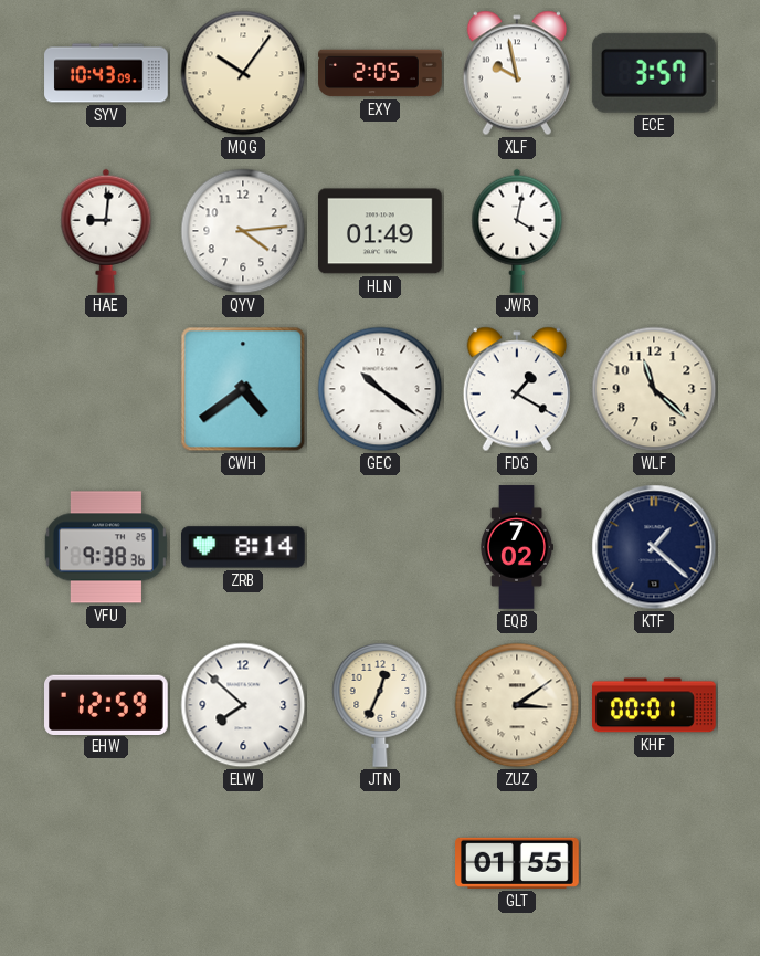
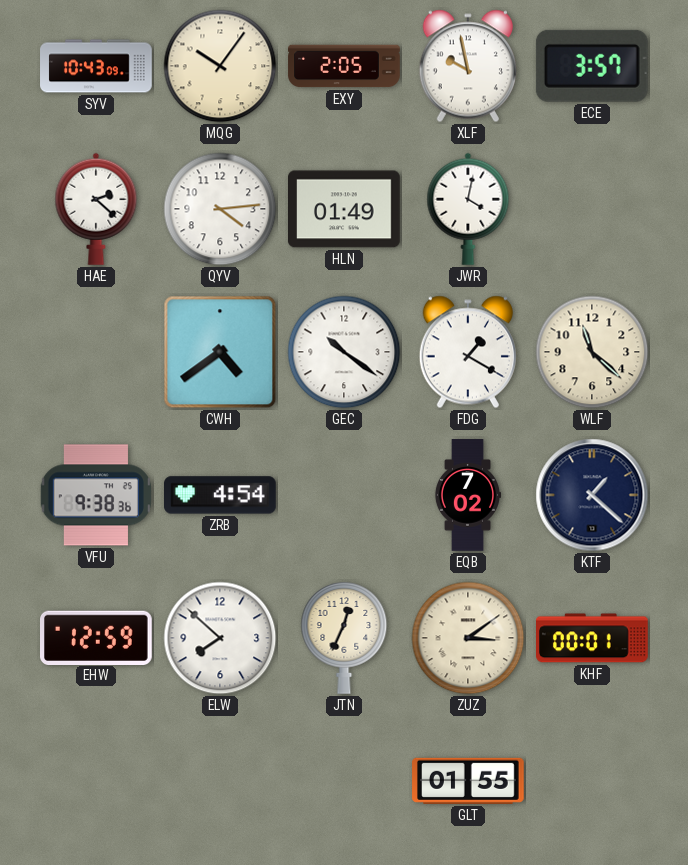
HAE: 9:01 -> 2:22
ZRB: 8:14 -> 4:54
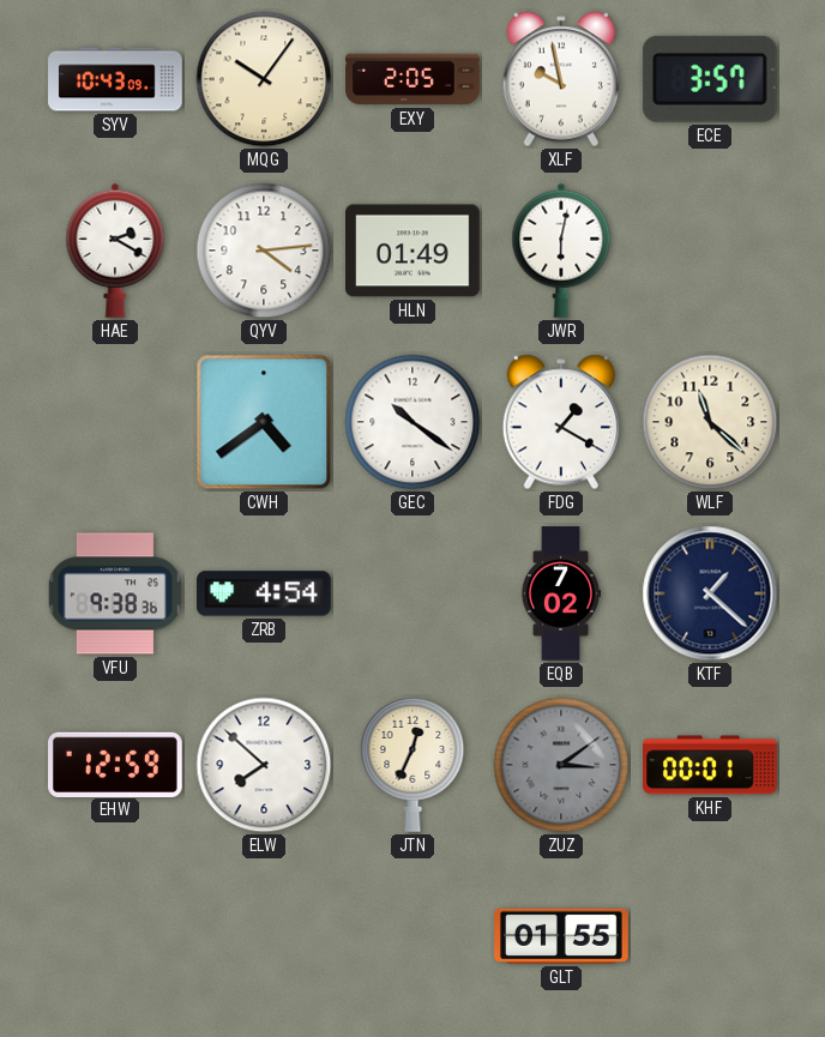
HAE: 2:22 -> 2:20
JWR: 4:02 -> 6:02
ZUZ dial: cream -> grey
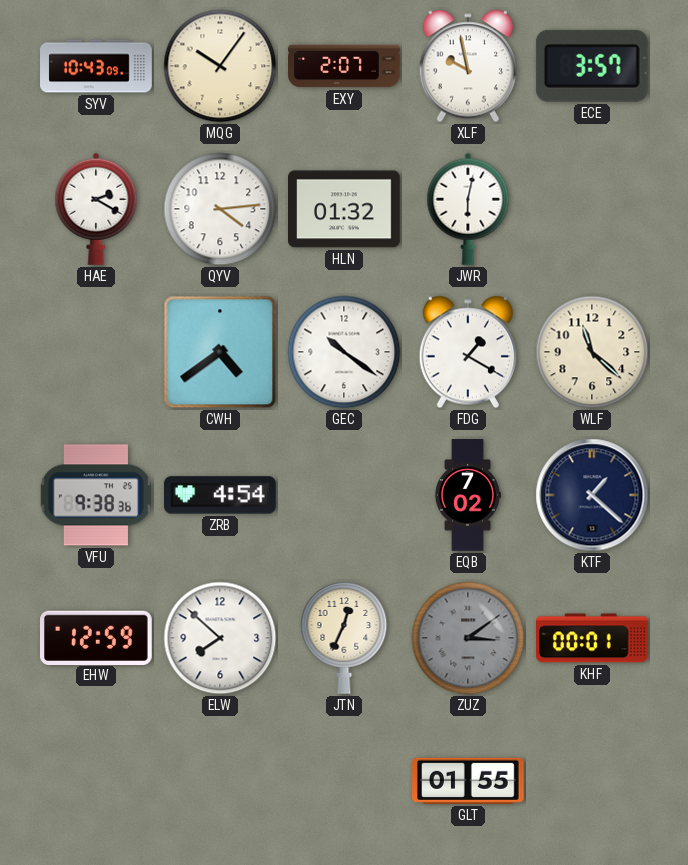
EXY: 2:05 -> 2:07
HLN: 01:49 -> 01:32
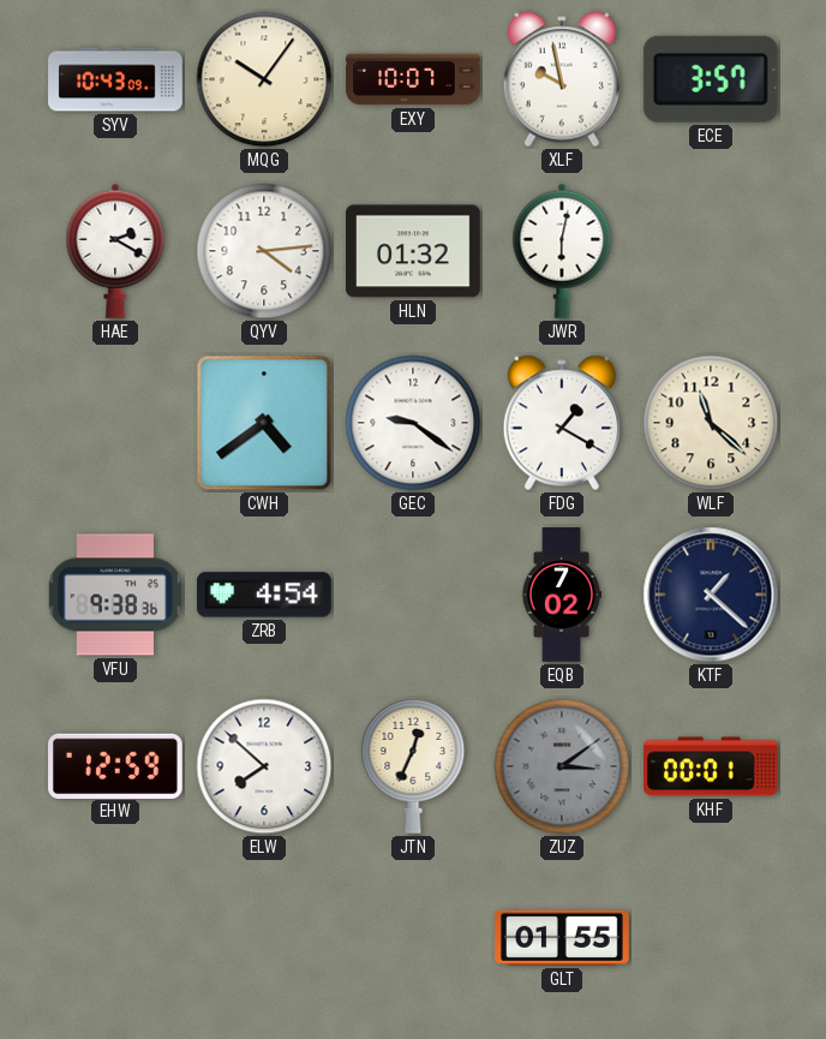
EXY: 2:07 -> 10:07
GEC: 10:21 -> 9:21
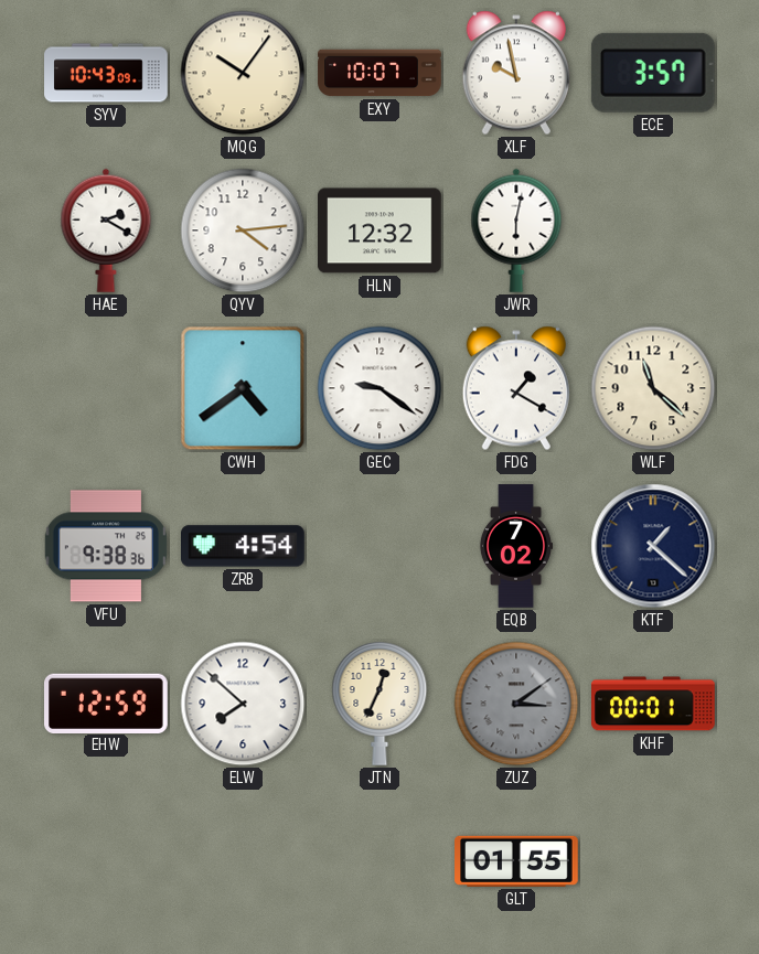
HLN: 01:32 -> 12:32
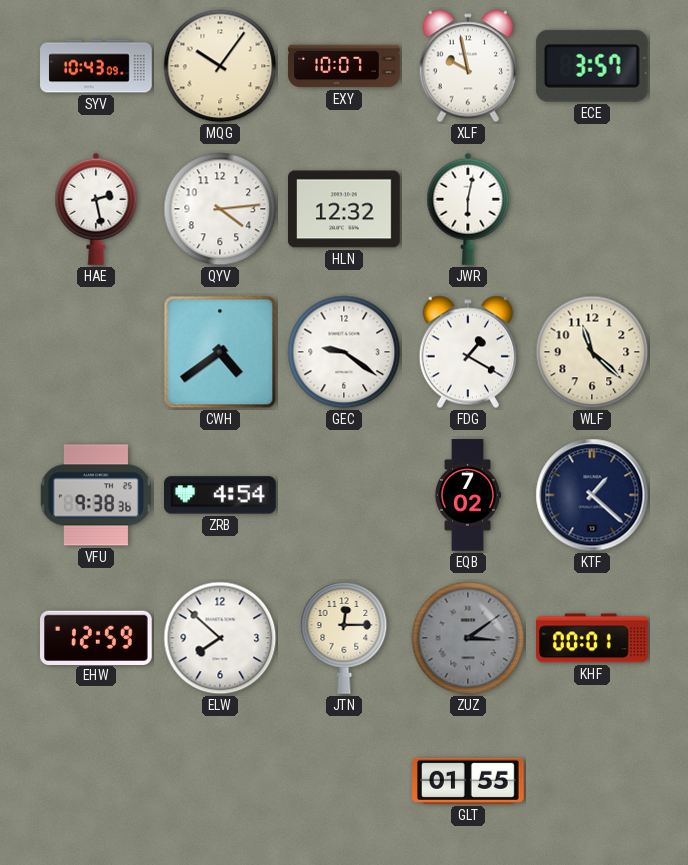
HAE: 2:20 -> 2:28
JTN: 12:34 -> 12:15
